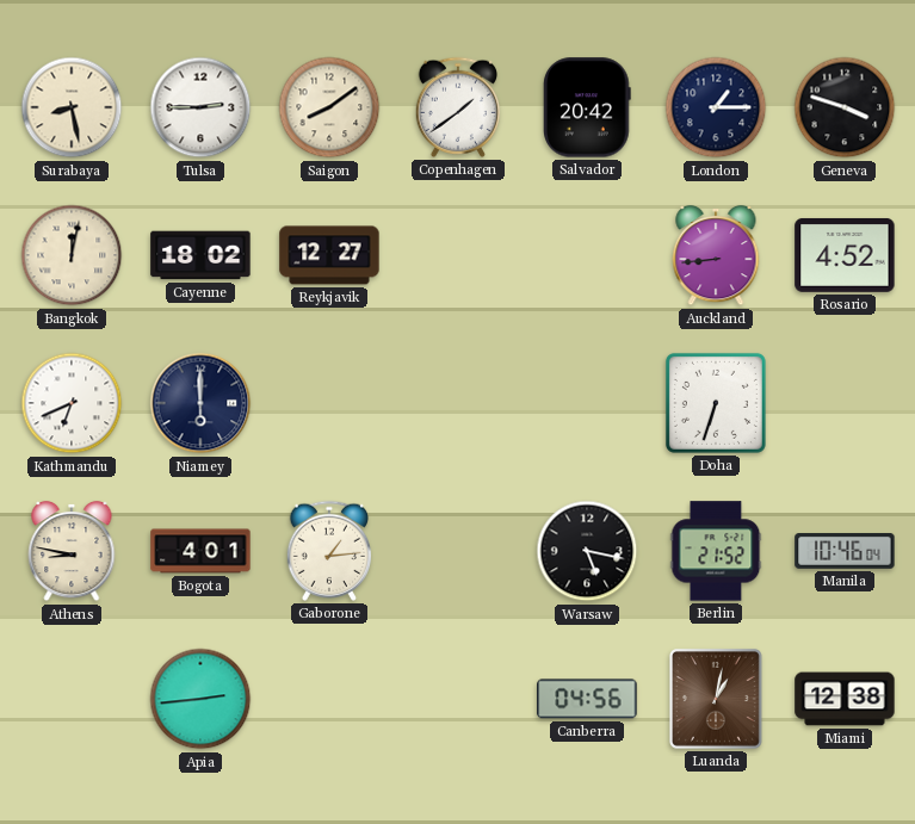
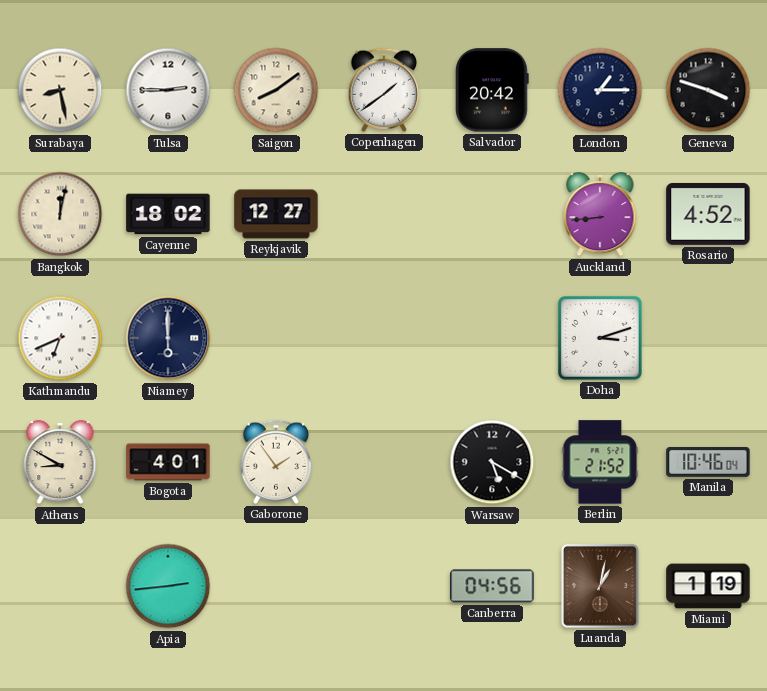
Doha: 6:33 -> 3:12
Athens: 8:47 -> 8:50
Gaborone: 1:14 -> 1:54
Warsaw: 5:17 -> 5:20
Miami: 12:38 -> 1:19
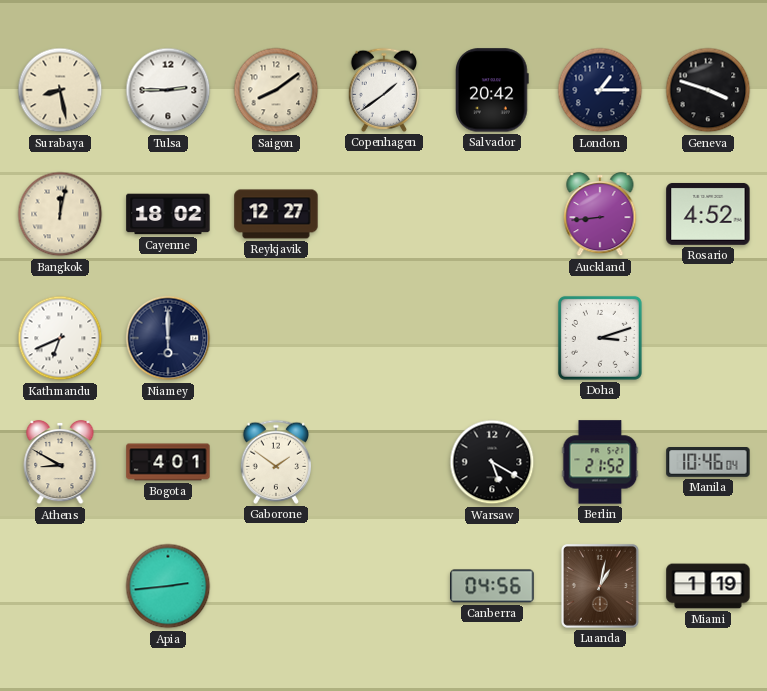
Gaborone: 1:54 -> 1:51
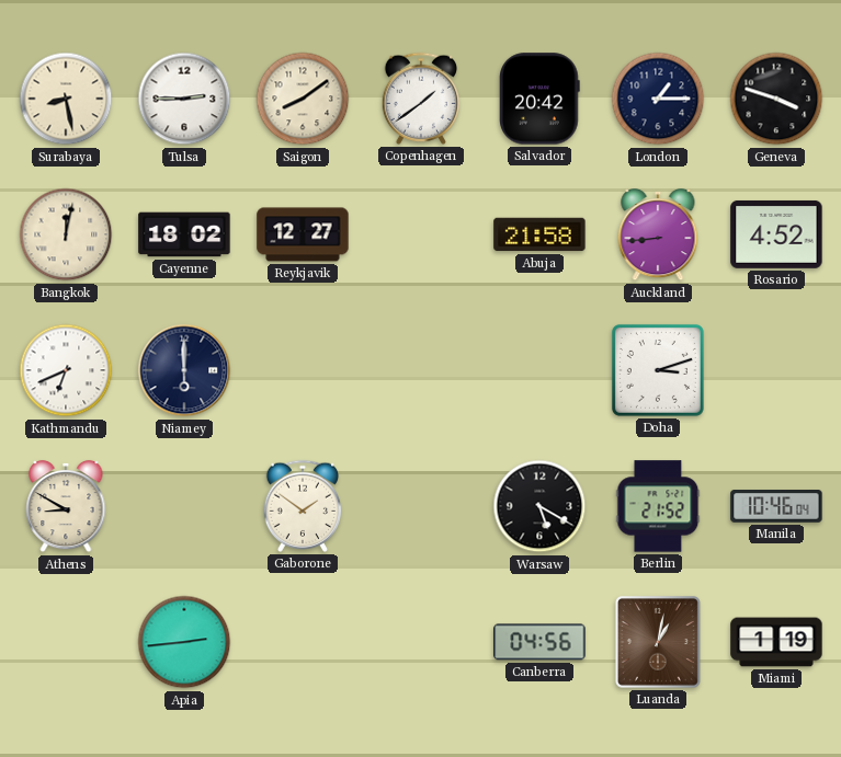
Abuja: none -> 21:58
Bogota: 4:01 -> none
